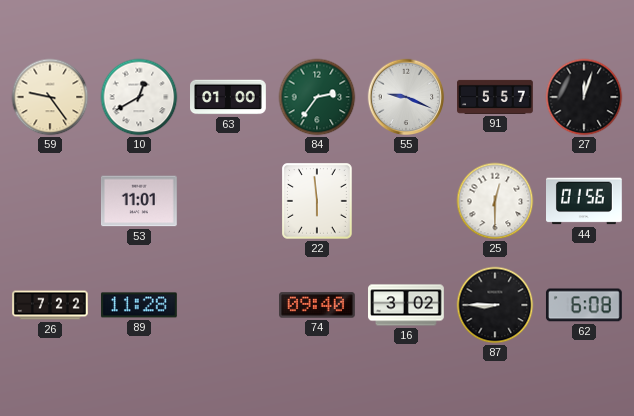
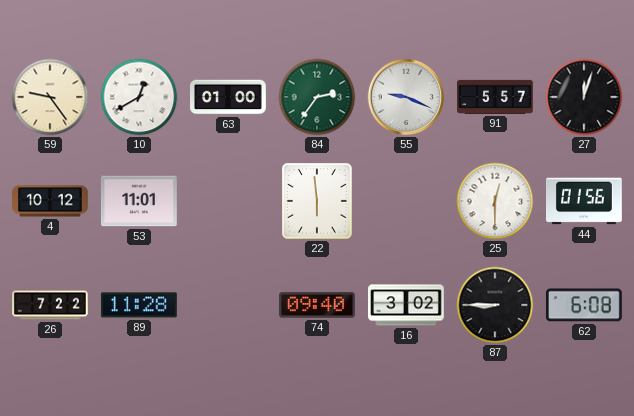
4: none -> 10:12
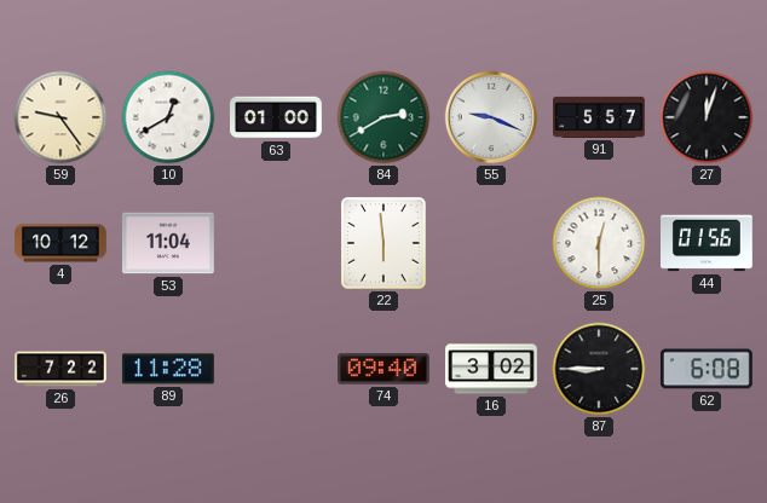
84: 2:36 -> 2:40
53: 11:01 -> 11:04
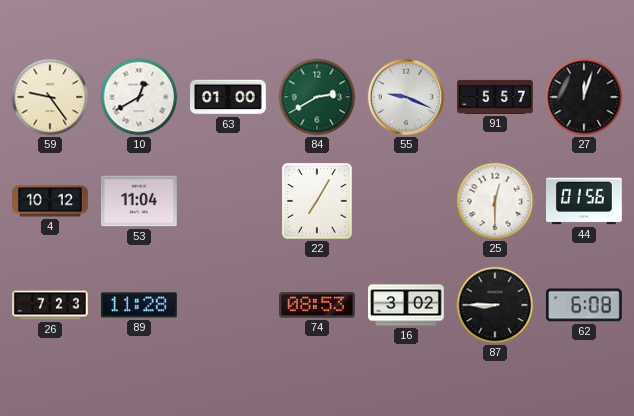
22: 5:59 -> 7:05
26: 7:22 -> 7:23
74: 09:40 -> 08:53
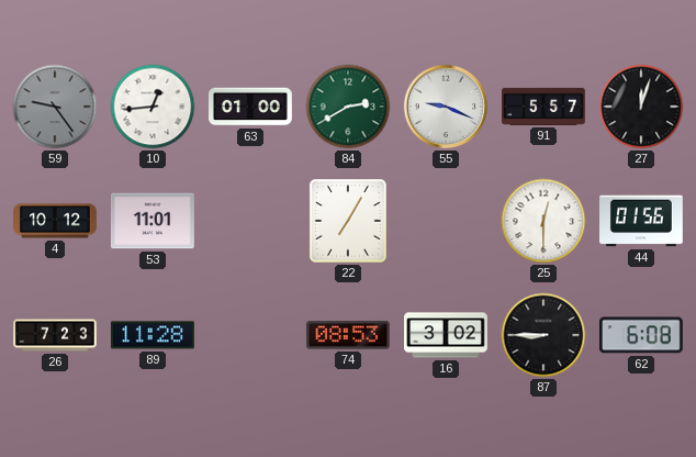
59 dial: cream -> grey
10: 12:40 -> 12:44
53: 11:04 -> 11:01
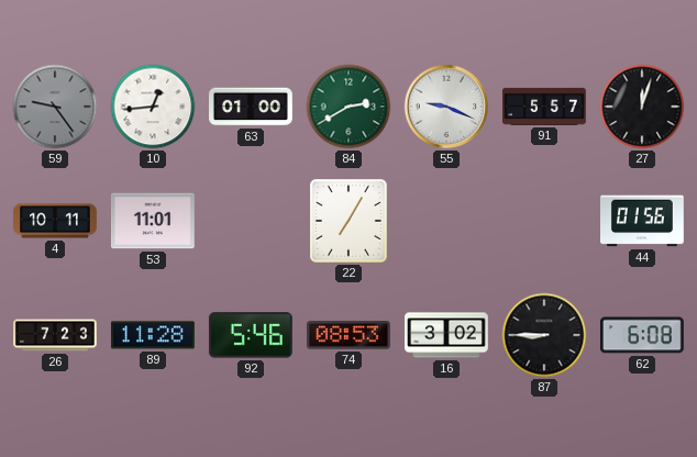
4: 10:12 -> 10:11
25: 12:30 -> none
92: none -> 5:46
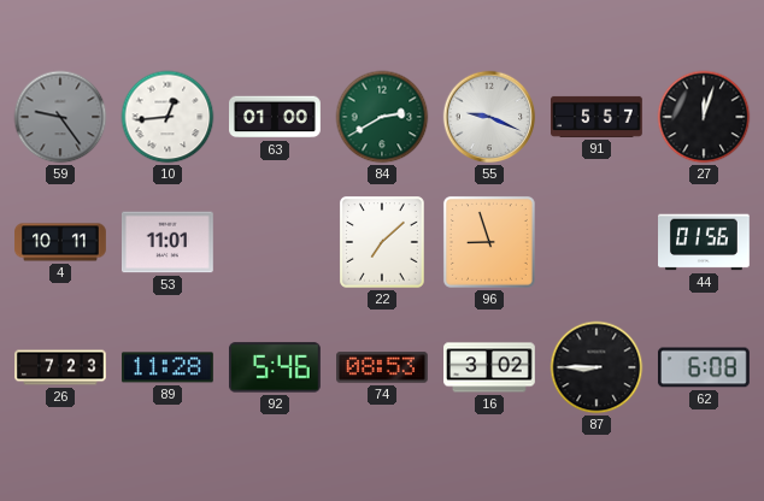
22: 7:05 -> 7:08
96: none -> 8:57
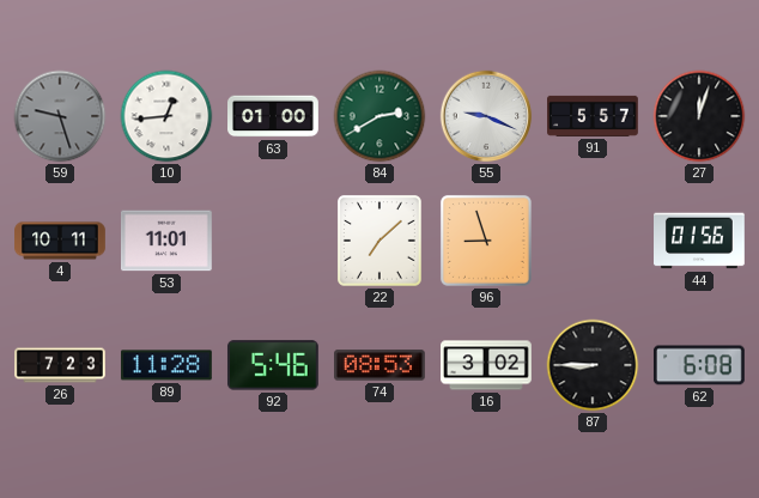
59: 9:24 -> 9:27
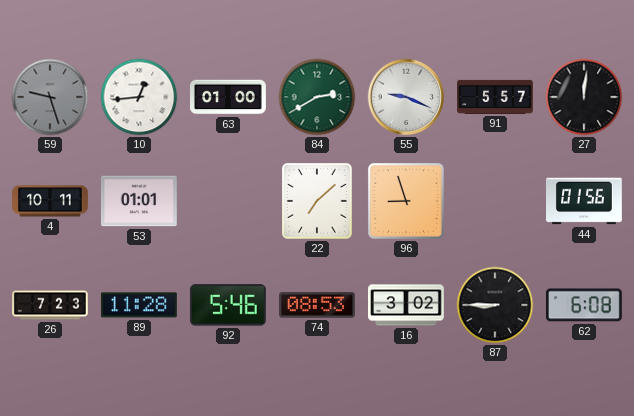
27: 12:03 -> 12:01
53: 11:01 -> 01:01
